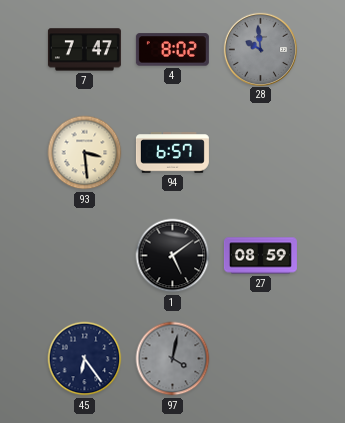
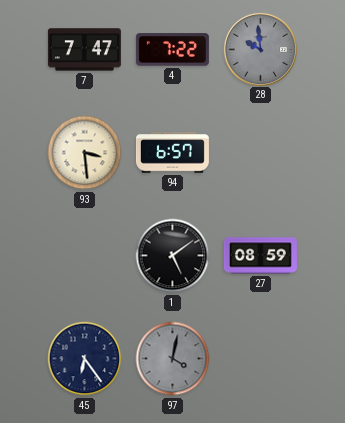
4: 8:02 -> 7:22
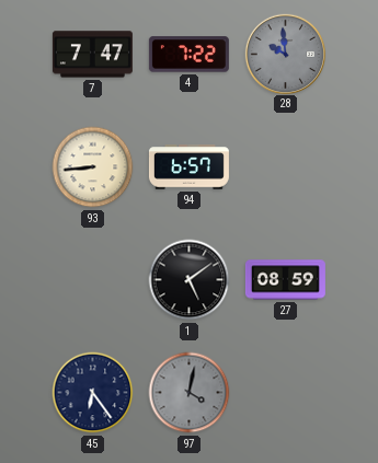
93: 3:29 -> 8:44
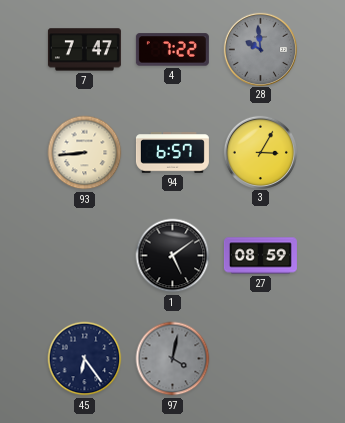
3: none -> 3:05
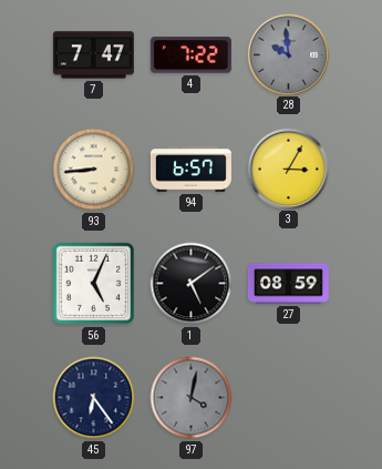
56: none -> 5:04
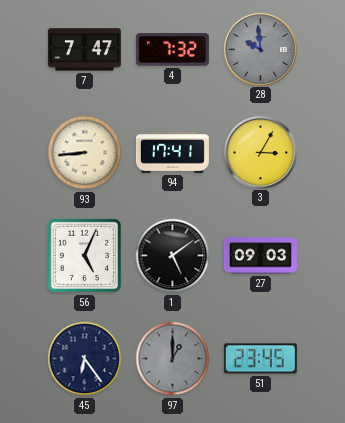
4: 7:22 -> 7:32
94: 6:57 -> 17:41
27: 08:59 -> 09:03
97: 4:02 -> 1:00
51: none -> 23:45
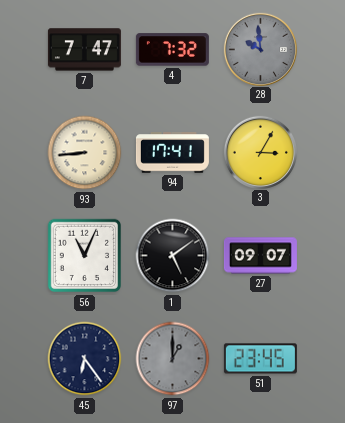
56: 5:04 -> 11:04
27: 09:03 -> 09:07
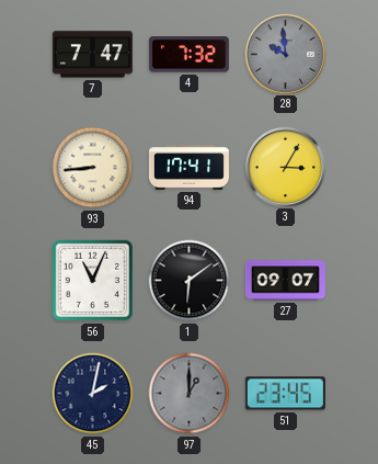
1: 5:09 -> 6:09
45: 6:24 -> 2:02
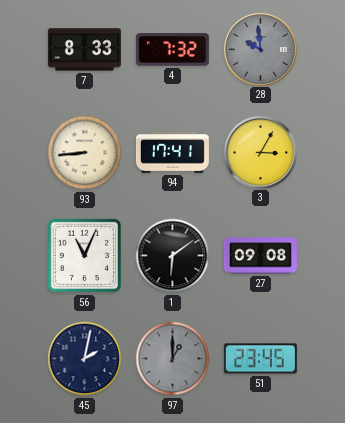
7: 7:47 -> 8:33
27: 09:07 -> 09:08
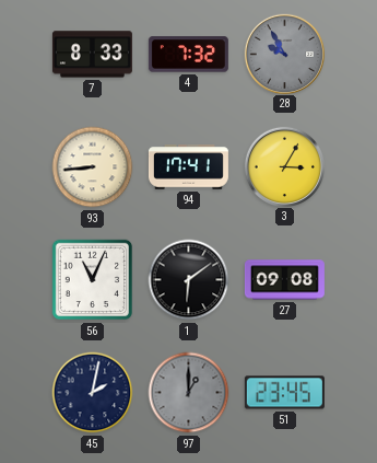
28: 9:59 -> 9:55
